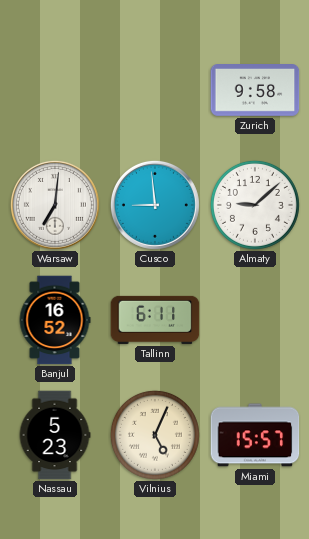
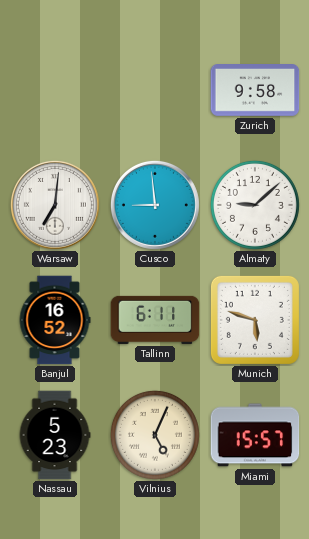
Munich: none -> 5:48
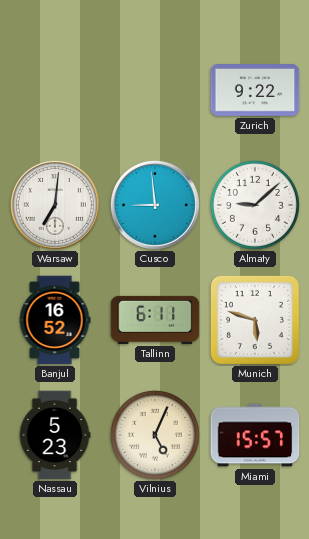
Zurich: 9:58 -> 9:22
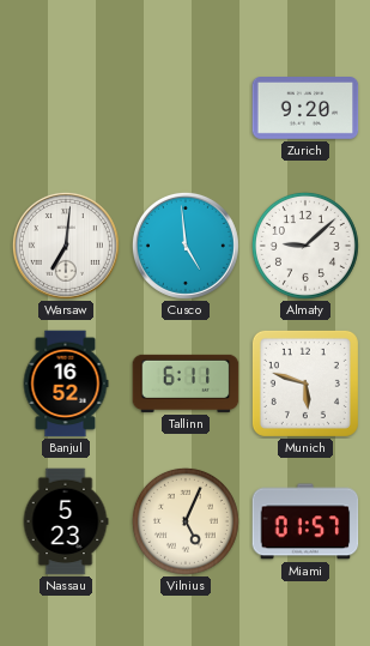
Zurich: 9:22 -> 9:20
Cusco: 8:59 -> 4:59
Miami: 15:57 -> 01:57
